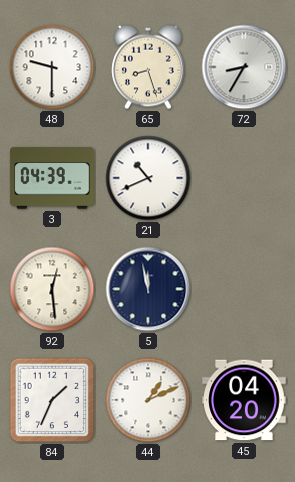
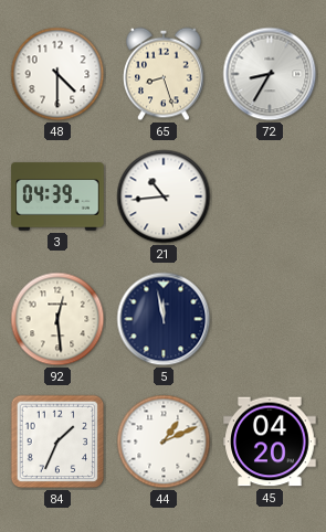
48: 9:30 -> 4:30
21: 10:41 -> 10:44
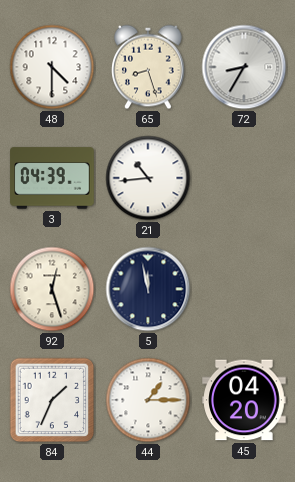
92: 12:29 -> 12:27
44: 1:11 -> 1:15
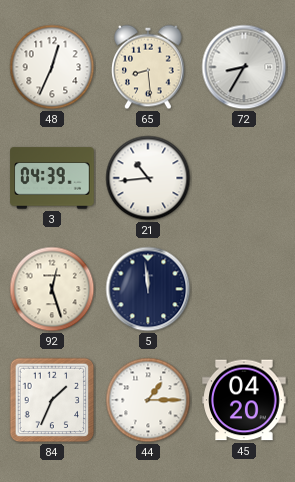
48: 4:30 -> 12:34
65: 8:27 -> 8:29
5: 11:58 -> 11:59
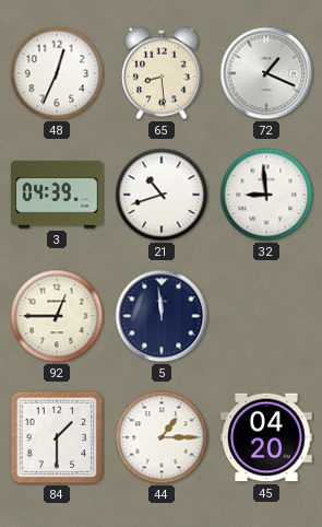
72: 8:35 -> 1:19
21: 10:44 -> 10:42
32: none -> 8:59
92: 12:27 -> 12:45
84: 1:34 -> 1:30
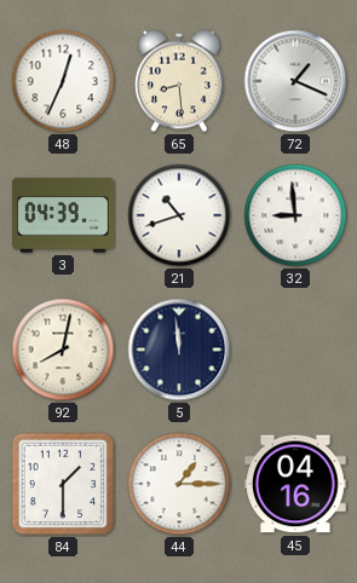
92: 12:45 -> 8:02
45: 04:20 -> 04:16
